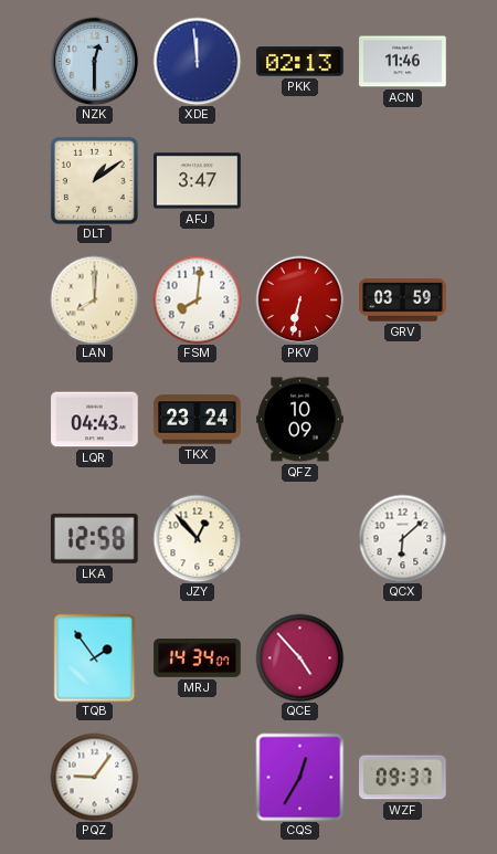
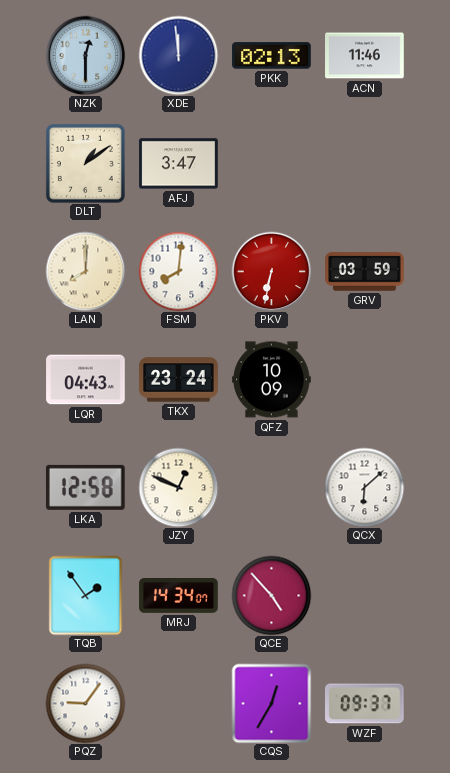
JZY: 12:53 -> 12:49
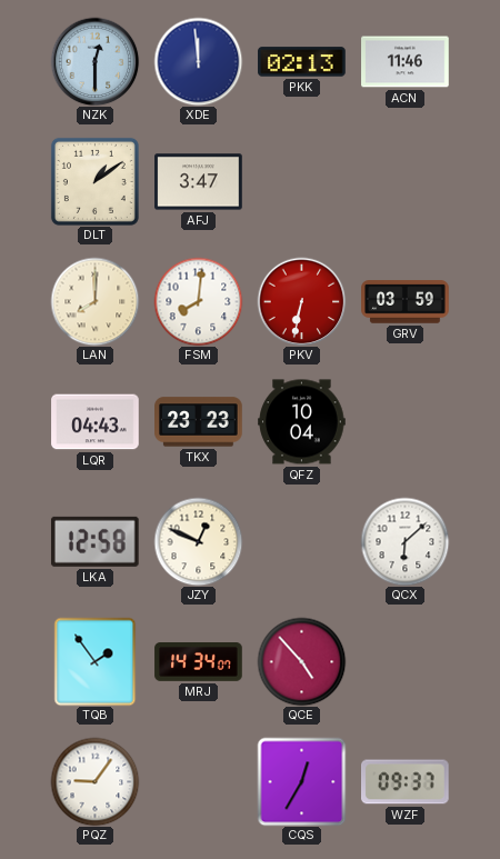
TKX: 23:24 -> 23:23
QFZ: 10:09 -> 10:04
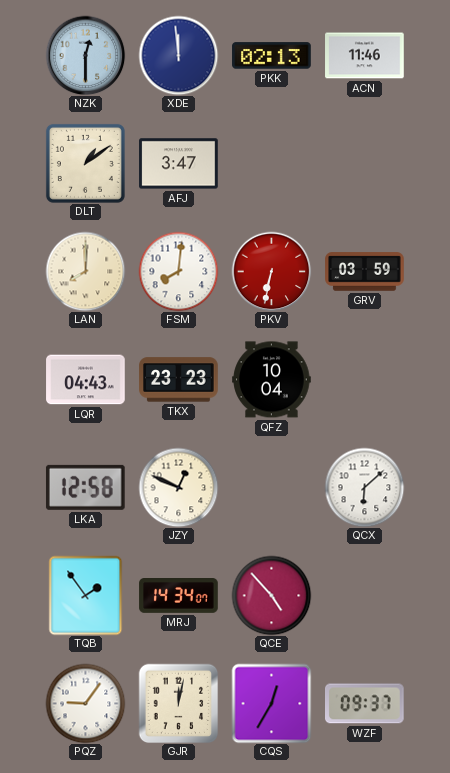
GJR: none -> 12:02
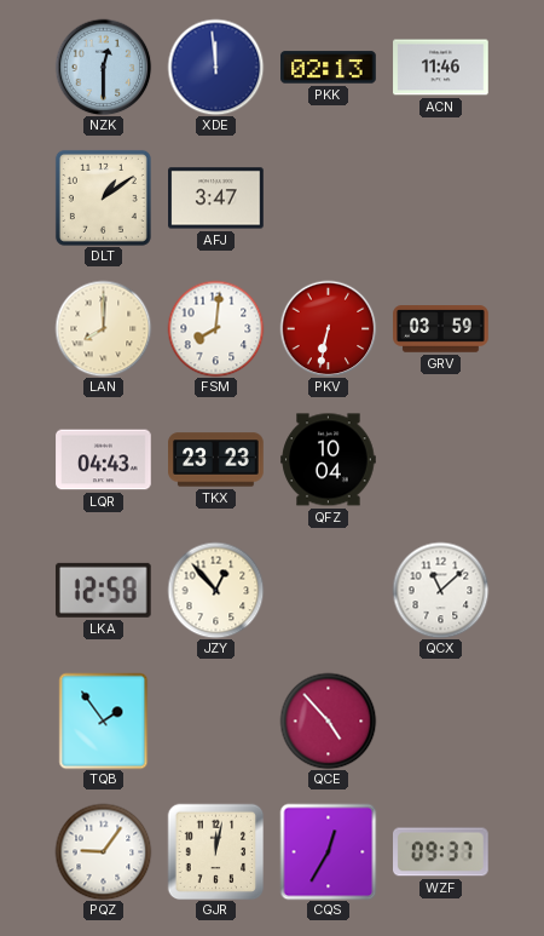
JZY: 12:49 -> 12:53
QCX: 6:08 -> 11:08
MRJ: 14:34 -> none
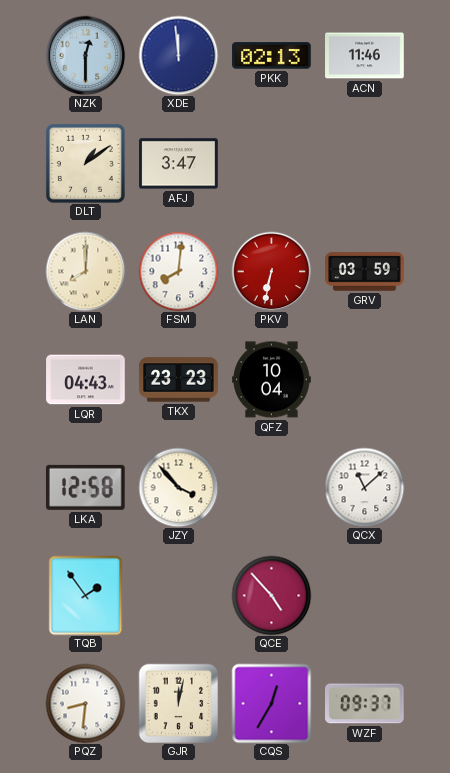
JZY: 12:53 -> 3:53
PQZ: 9:06 -> 8:31
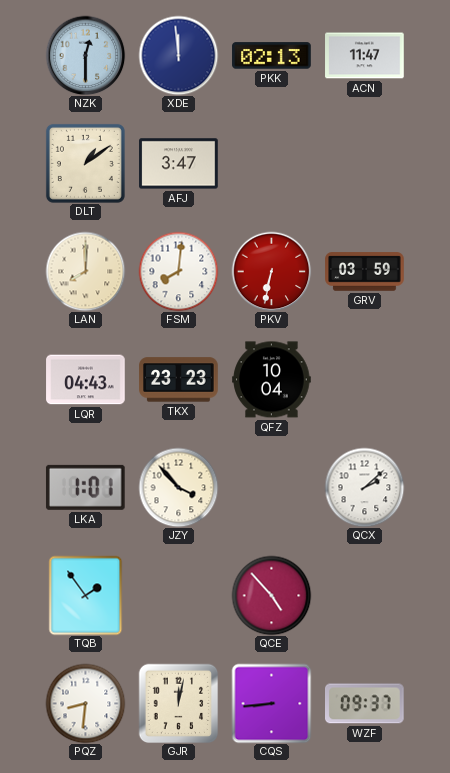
ACN: 11:46 -> 11:47
LKA: 12:58 -> 1:01
QCX: 11:08 -> 2:08
CQS: 12:35 -> 8:44
